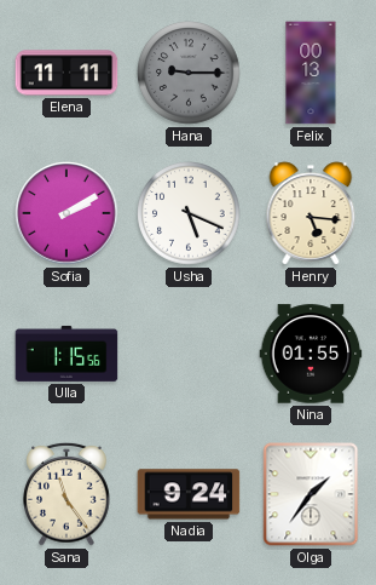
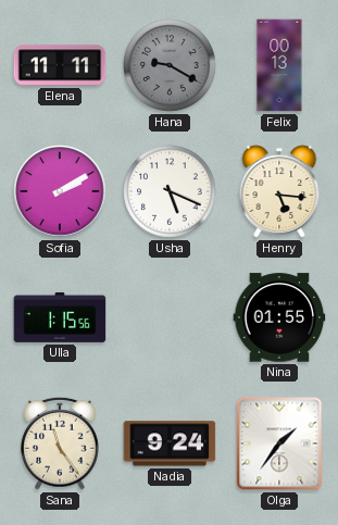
Hana: 9:15 -> 9:20
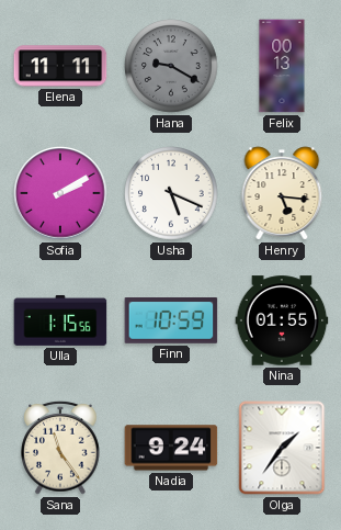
Finn: none -> 10:59
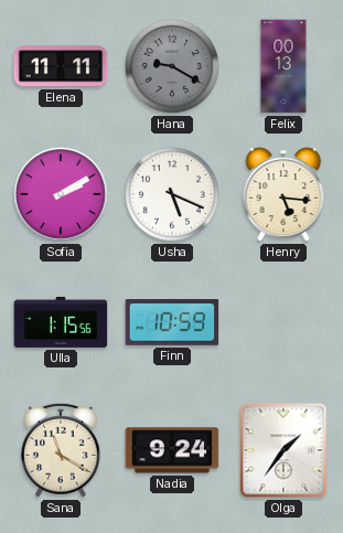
Nina: 01:55 -> none
Sana: 11:24 -> 11:20
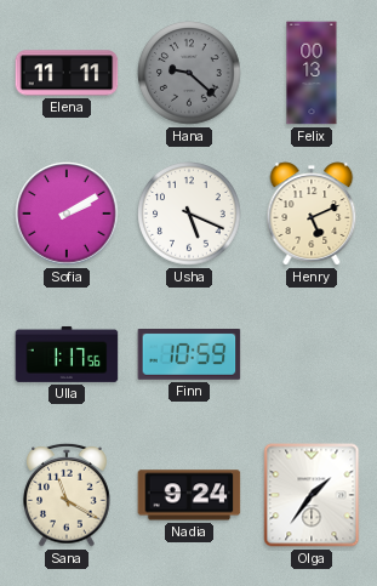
Hana: 9:20 -> 9:22
Henry: 5:16 -> 5:11
Ulla: 1:15 -> 1:17
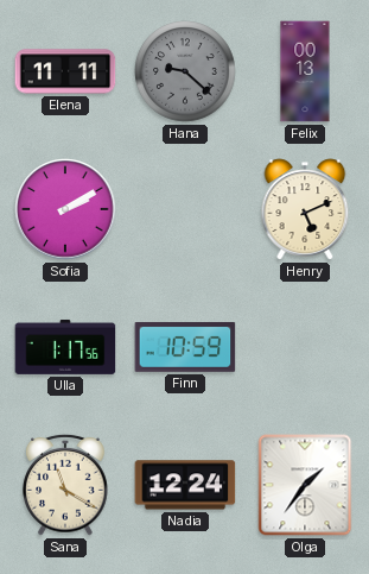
Usha: 5:19 -> none
Nadia: 9:24 -> 12:24
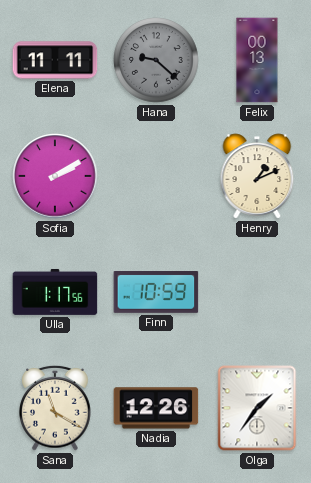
Henry: 5:11 -> 1:11
Nadia: 12:24 -> 12:26
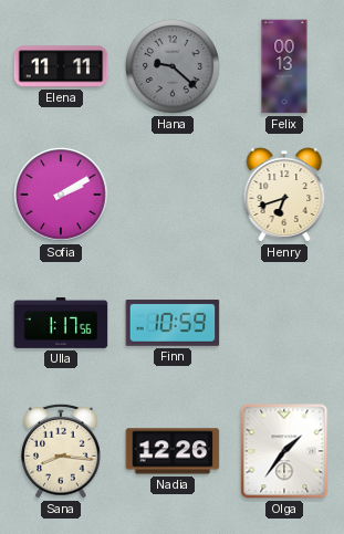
Henry: 1:11 -> 6:42
Sana: 11:20 -> 8:16
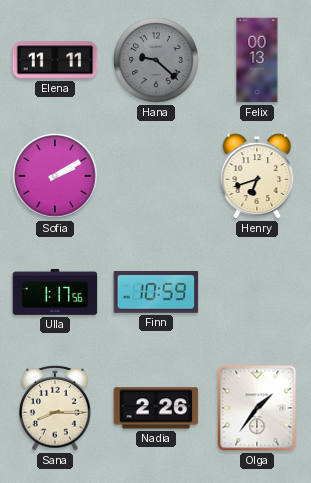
Sana: 8:16 -> 8:15
Nadia: 12:26 -> 2:26
